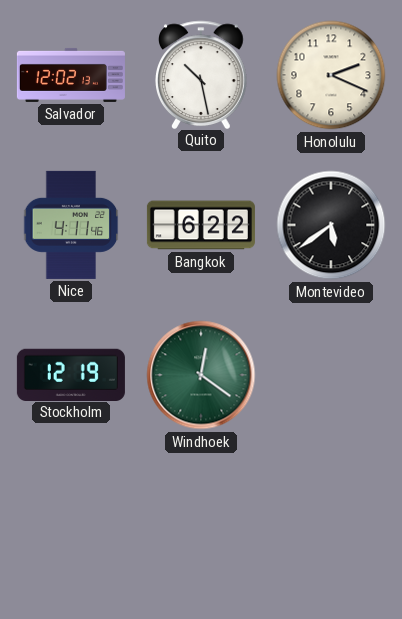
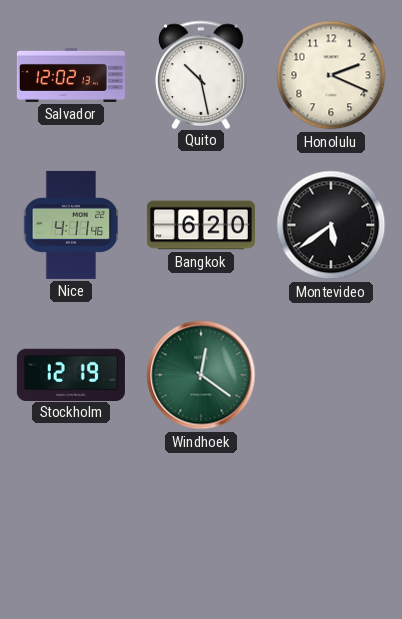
Bangkok: 6:22 -> 6:20
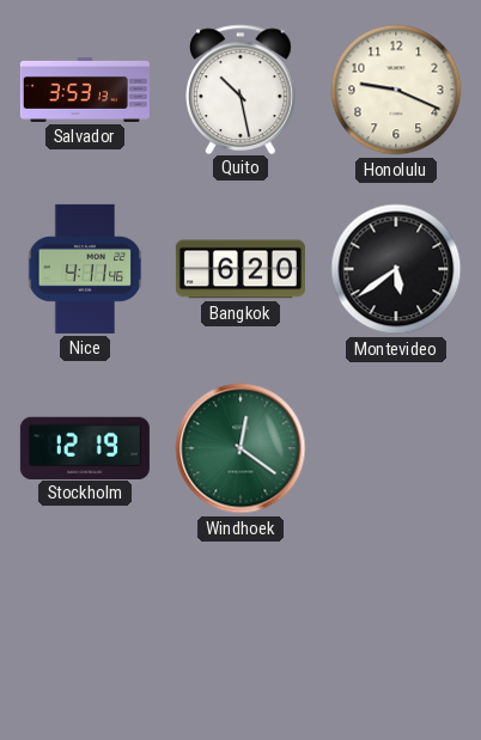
Salvador: 12:02 -> 3:53
Honolulu: 2:19 -> 9:19
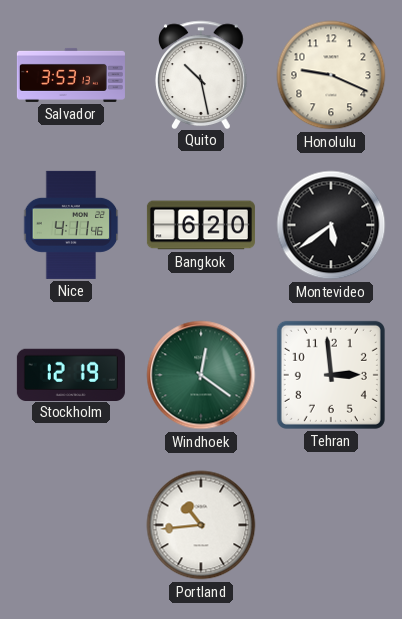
Tehran: none -> 2:59
Portland: none -> 10:44
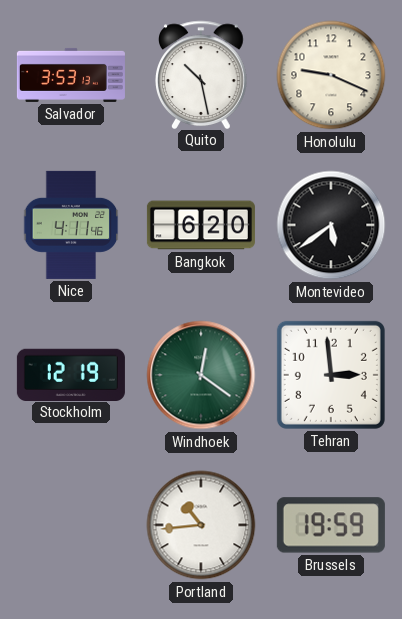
Brussels: none -> 19:59
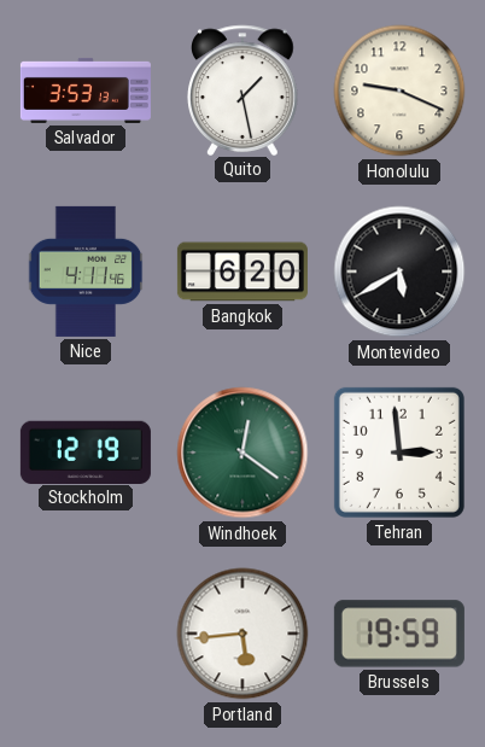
Quito: 10:28 -> 1:28
Montevideo: 5:39 -> 5:40
Portland: 10:44 -> 5:44
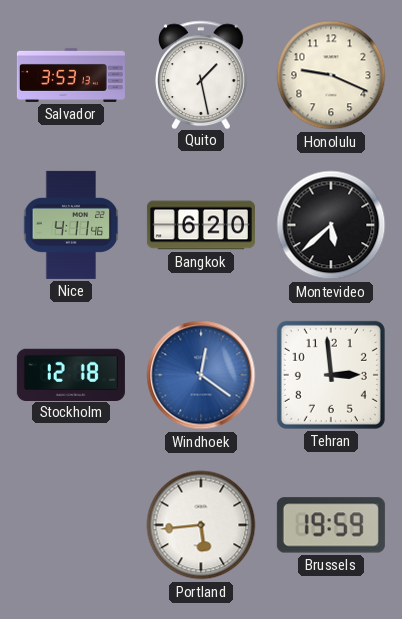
Montevideo: 5:40 -> 5:38
Stockholm: 12:19 -> 12:18
Windhoek dial: green -> blue
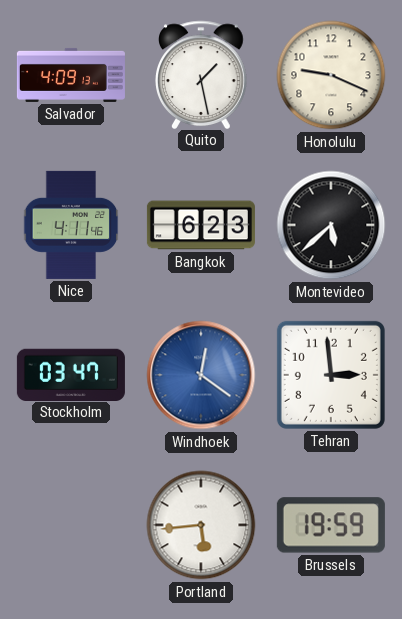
Salvador: 3:53 -> 4:09
Bangkok: 6:20 -> 6:23
Stockholm: 12:18 -> 03:47
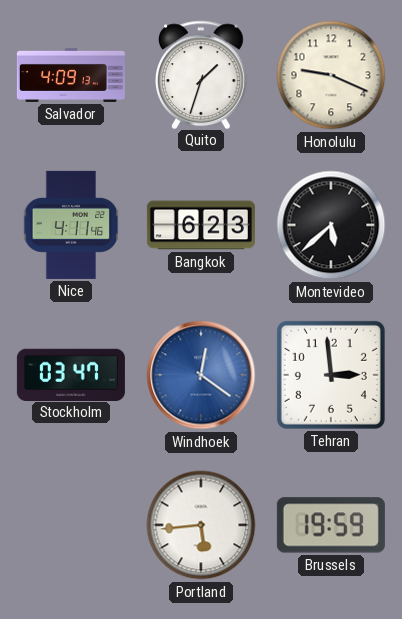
Quito: 1:28 -> 1:33
